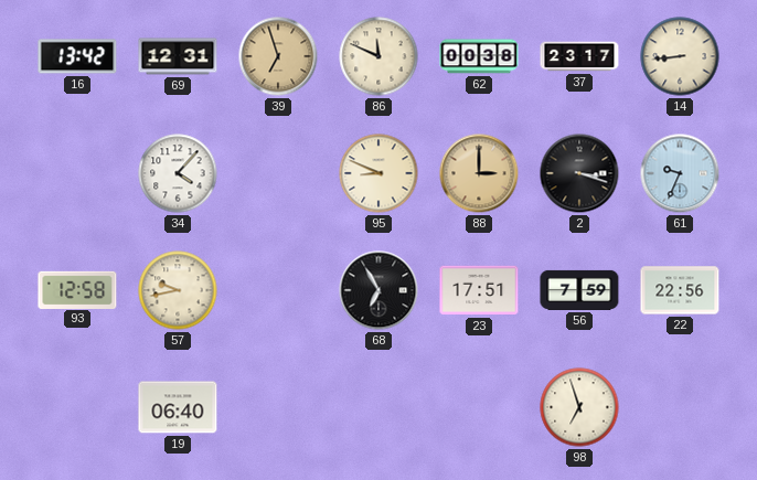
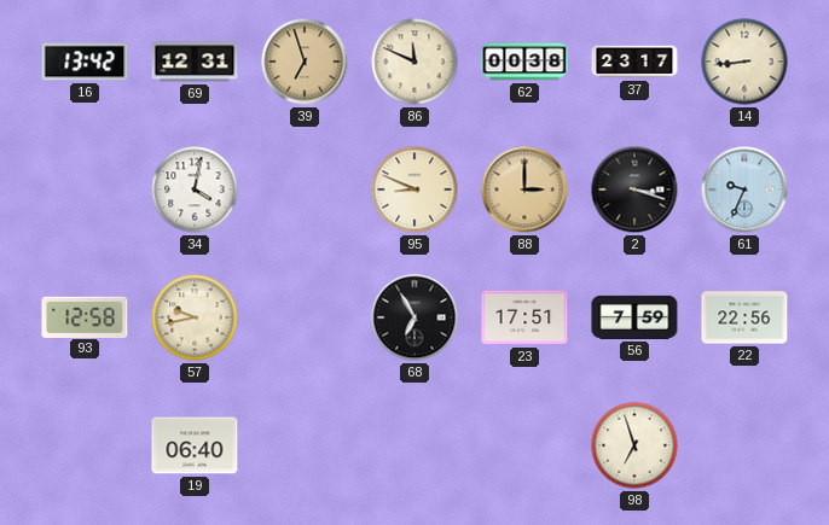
34: 4:07 -> 4:02
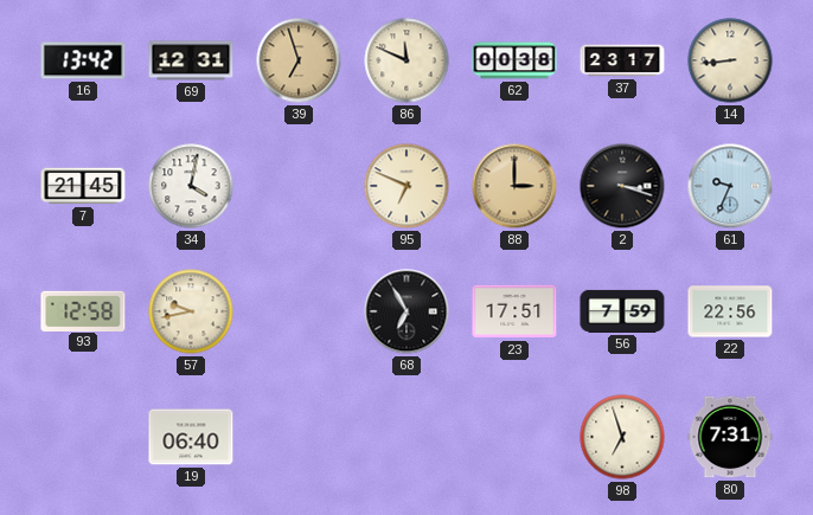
7: none -> 21:45
95: 8:49 -> 6:49
80: none -> 7:31
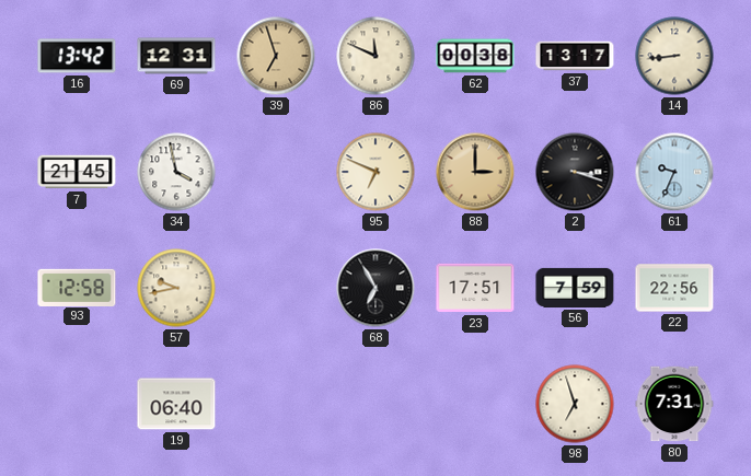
37: 23:17 -> 13:17
34: 4:02 -> 3:58
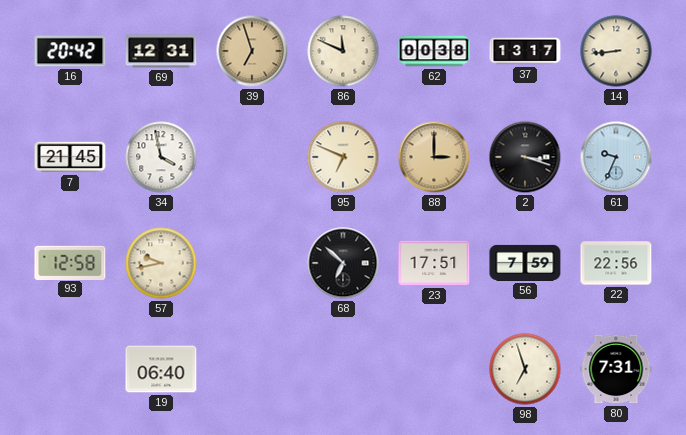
16: 13:42 -> 20:42
68: 6:55 -> 6:52
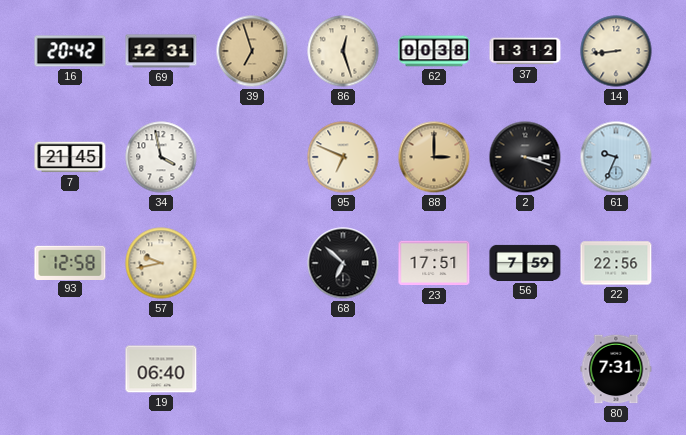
86: 11:49 -> 12:27
37: 13:17 -> 13:12
98: 6:57 -> none
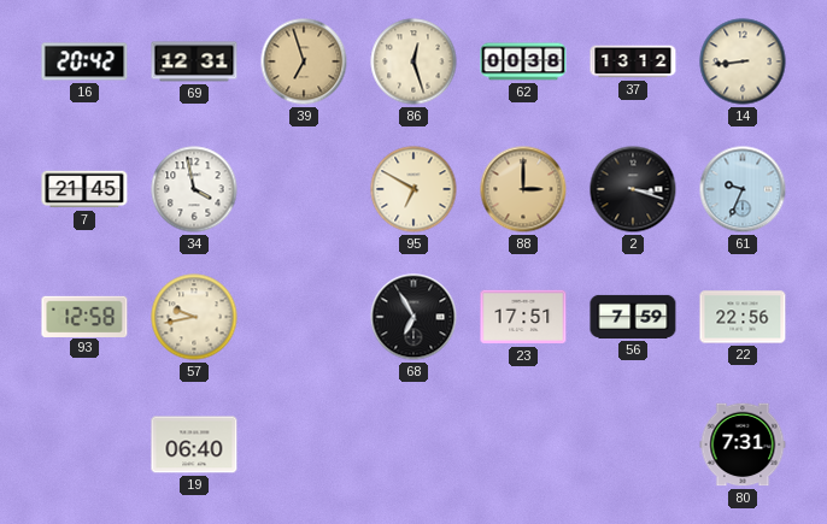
95: 6:49 -> 6:50
68: 6:52 -> 6:55
